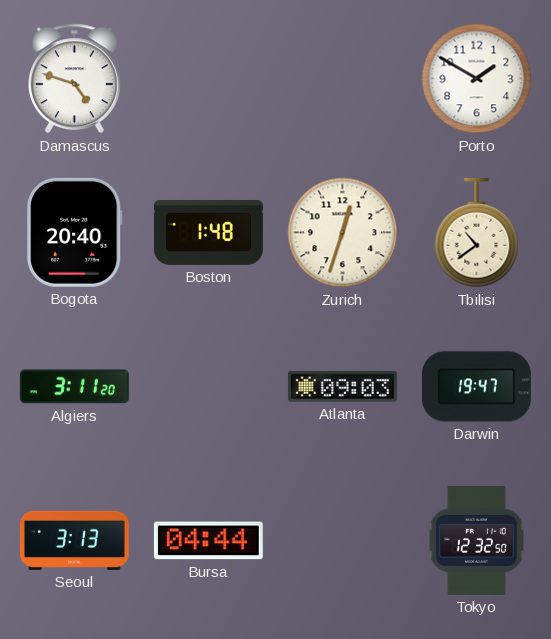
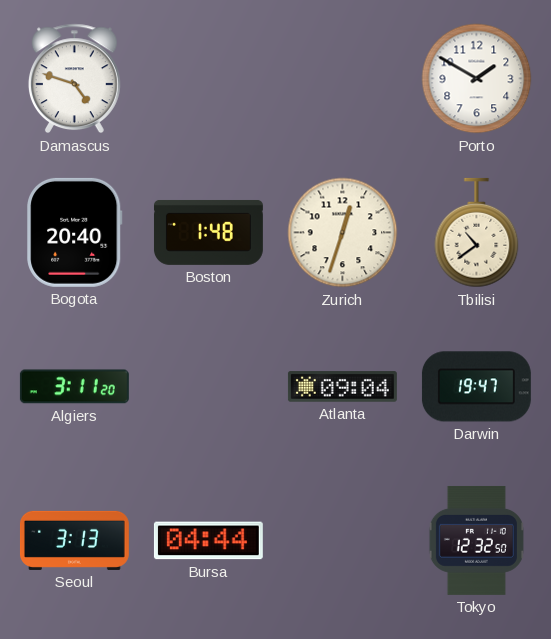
Atlanta: 09:03 -> 09:04
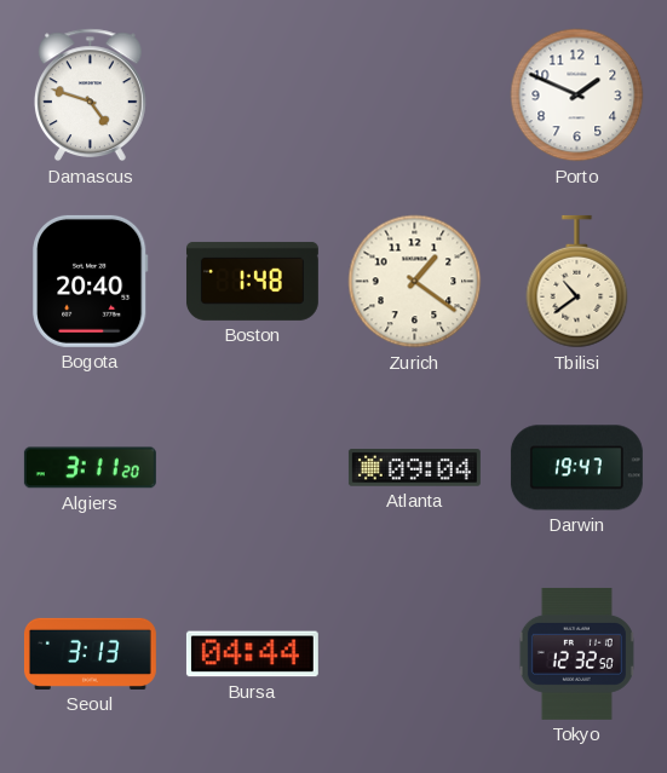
Porto: 1:50 -> 1:49
Zurich: 12:33 -> 1:21
